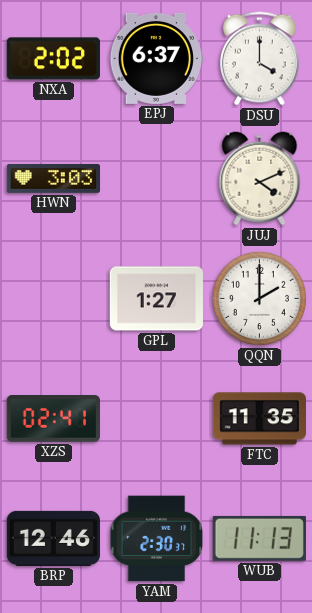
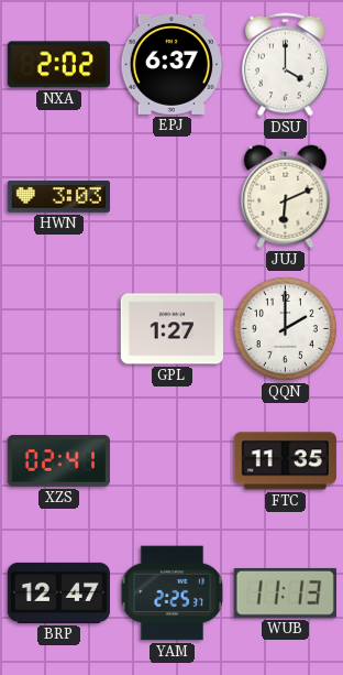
JUJ: 4:11 -> 6:11
BRP: 12:46 -> 12:47
YAM: 2:30 -> 2:25
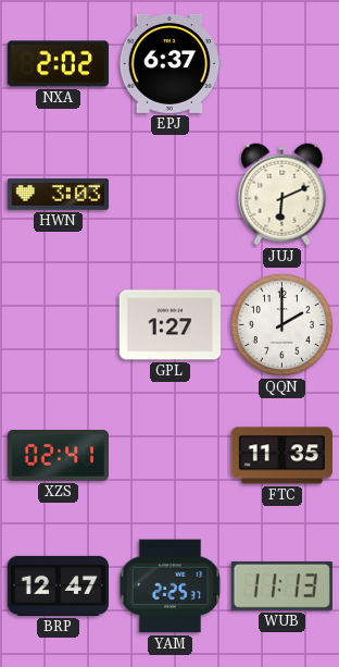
DSU: 4:00 -> none
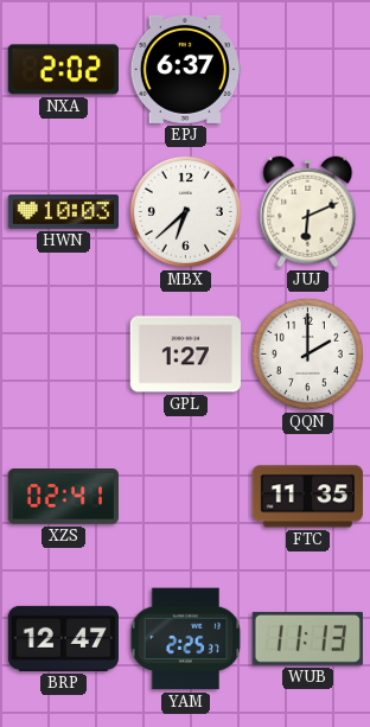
HWN: 3:03 -> 10:03
MBX: none -> 6:38
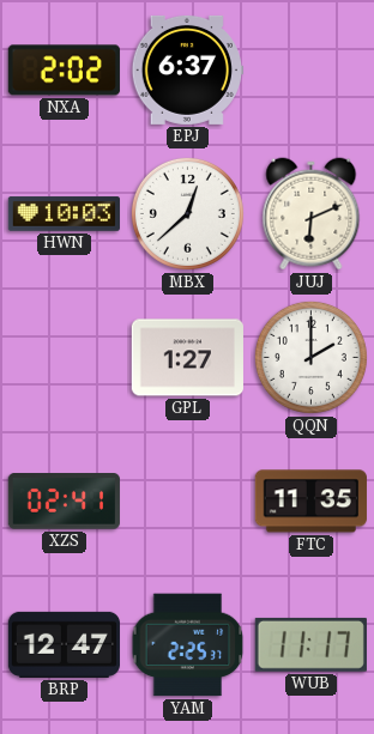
MBX: 6:38 -> 12:38
WUB: 11:13 -> 11:17
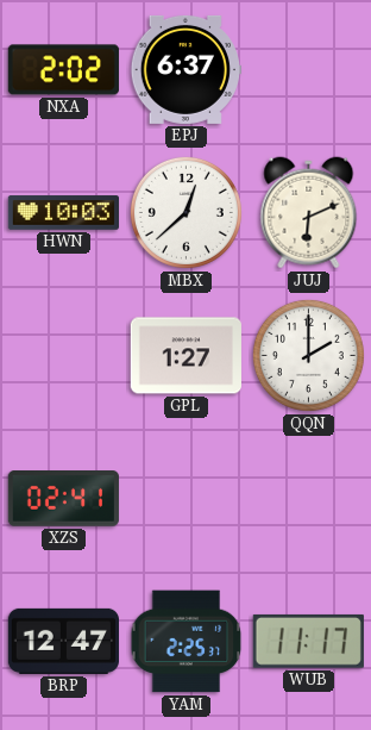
FTC: 11:35 -> none
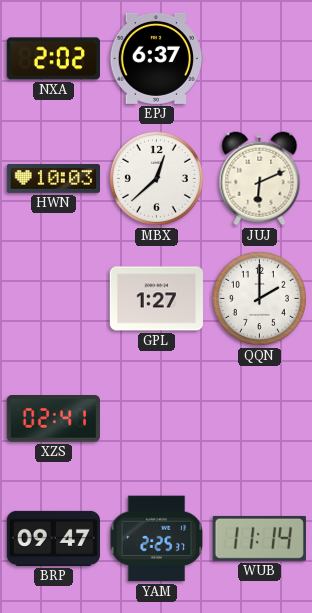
BRP: 12:47 -> 09:47
WUB: 11:17 -> 11:14
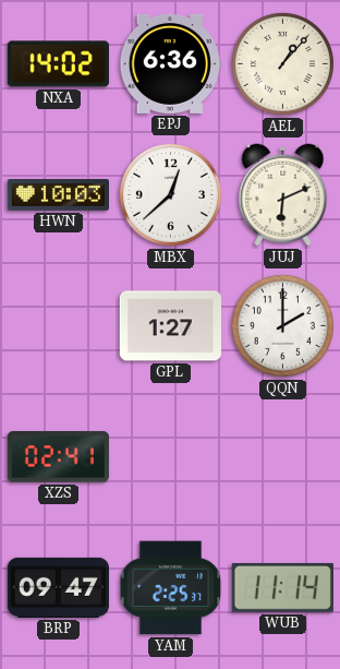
NXA: 2:02 -> 14:02
EPJ: 6:37 -> 6:36
AEL: none -> 1:07
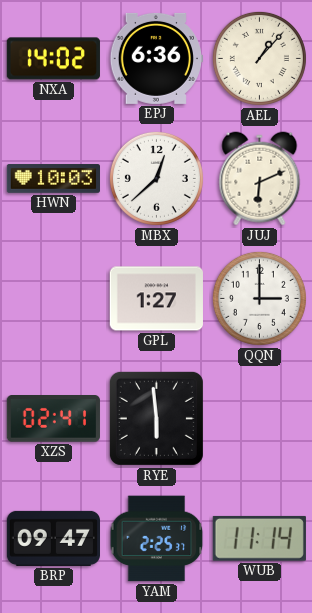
QQN: 2:00 -> 3:00
RYE: none -> 5:59
